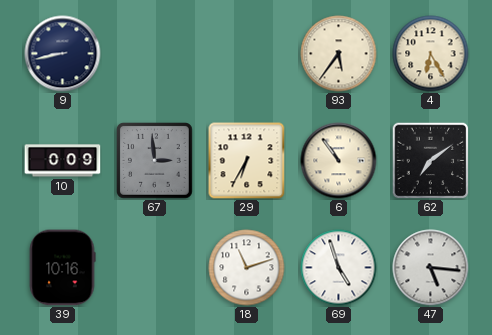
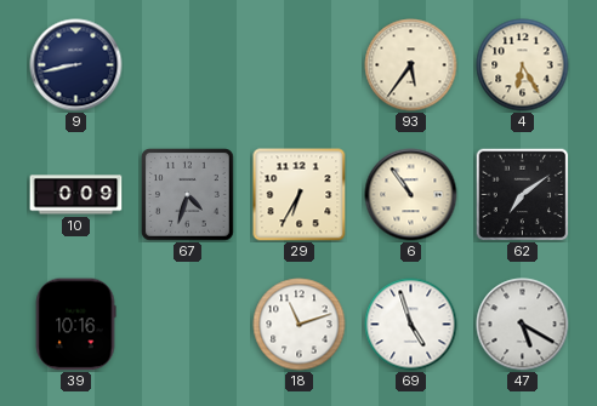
67: 2:59 -> 4:33
47: 5:16 -> 5:20
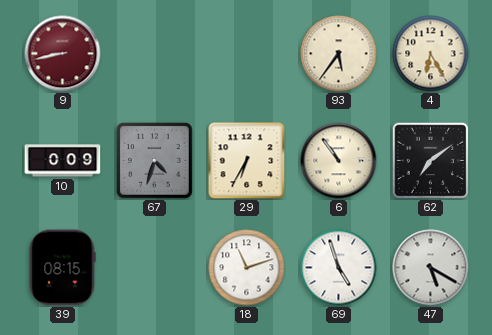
9 dial: navy -> burgundy
39: 10:16 -> 08:15
